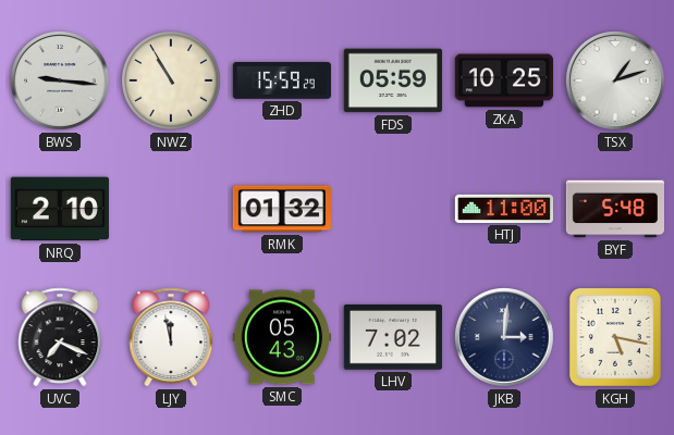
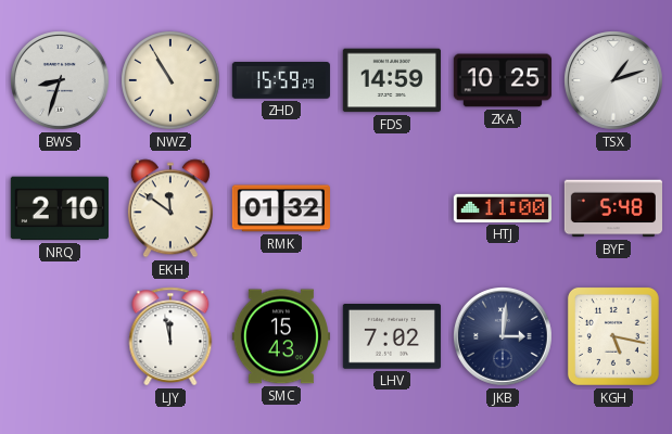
BWS: 9:16 -> 8:33
FDS: 05:59 -> 14:59
EKH: none -> 11:51
UVC: 7:19 -> none
SMC: 05:43 -> 15:43
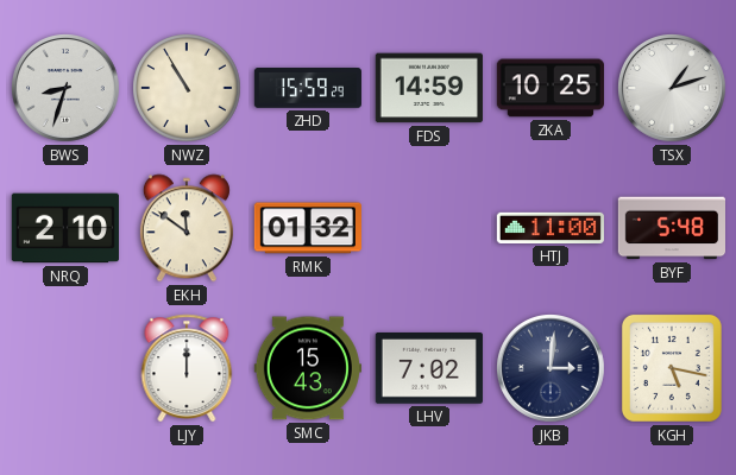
LJY: 11:58 -> 12:00
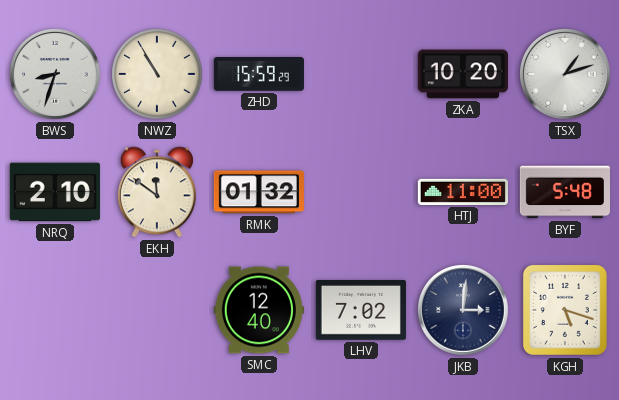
FDS: 14:59 -> none
ZKA: 10:25 -> 10:20
LJY: 12:00 -> none
SMC: 15:43 -> 12:40
KGH: 5:17 -> 5:18
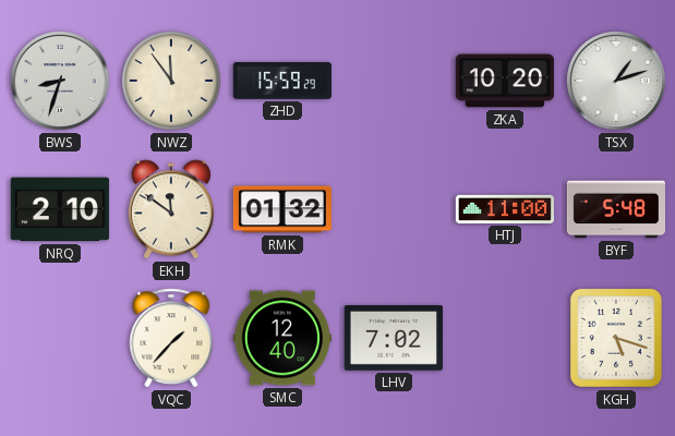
NWZ: 10:55 -> 11:54
VQC: none -> 1:37
JKB: 3:01 -> none
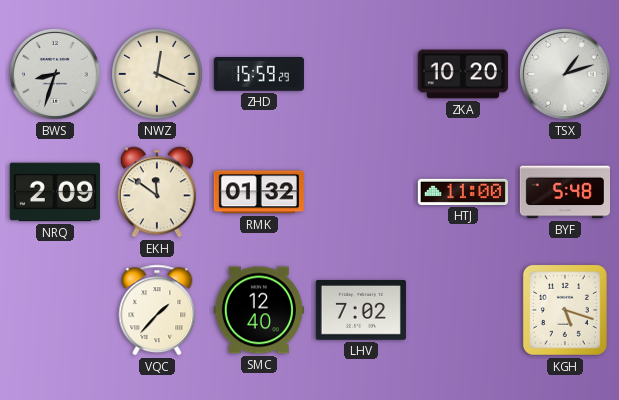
NWZ: 11:54 -> 12:19
NRQ: 2:10 -> 2:09
